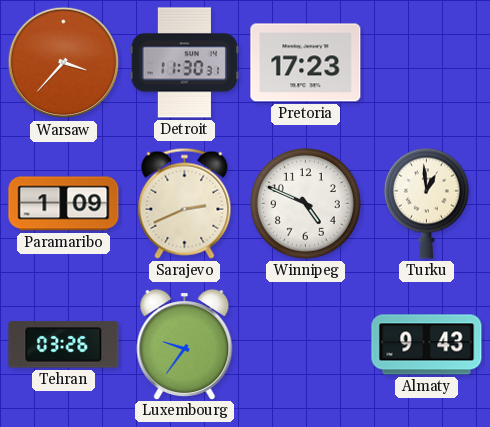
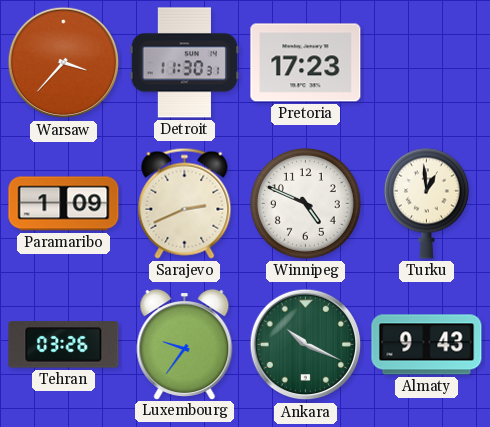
Ankara: none -> 10:19
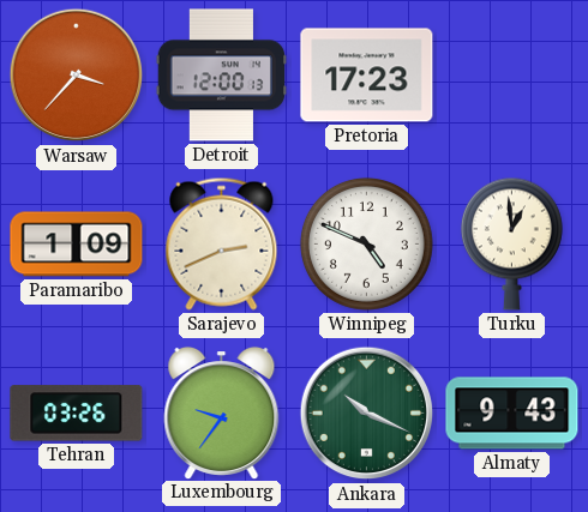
Detroit: 11:30 -> 12:00
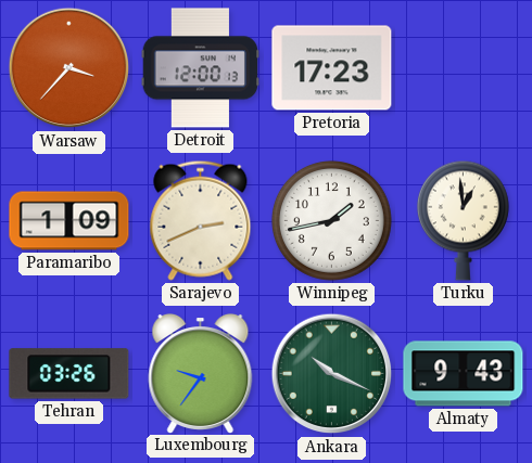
Winnipeg: 4:49 -> 1:43
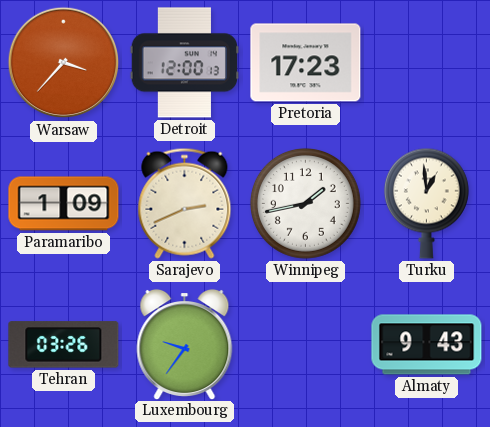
Ankara: 10:19 -> none
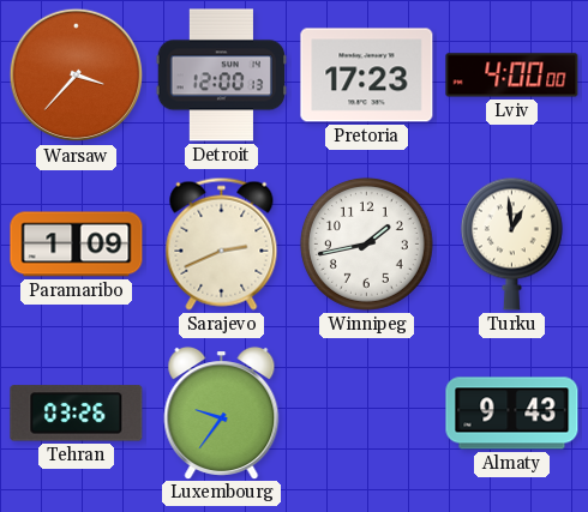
Lviv: none -> 4:00
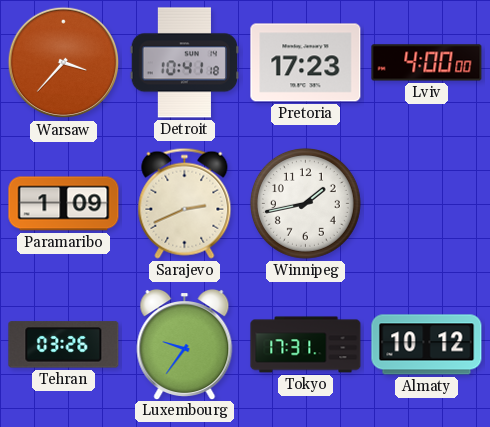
Detroit: 12:00 -> 10:41
Turku: 12:59 -> none
Tokyo: none -> 17:31
Almaty: 9:43 -> 10:12
